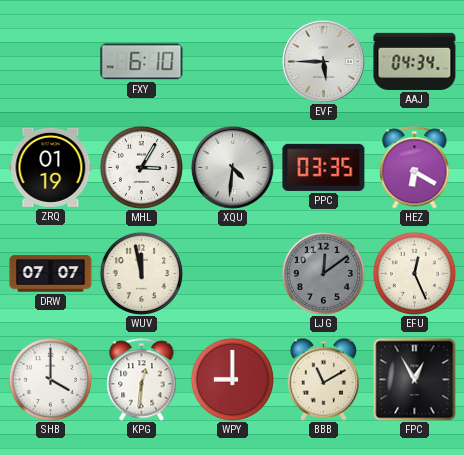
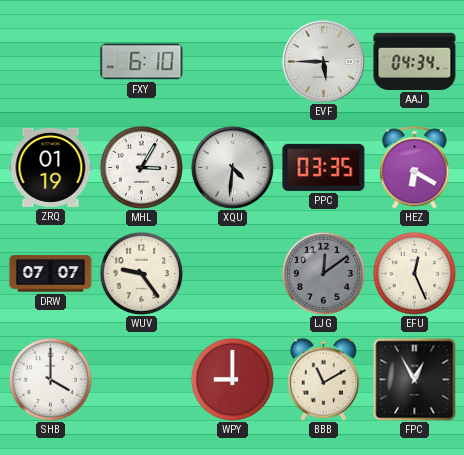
WUV: 11:58 -> 9:24
KPG: 12:31 -> none
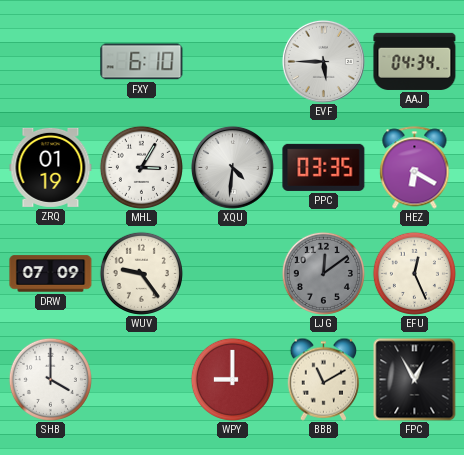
DRW: 07:07 -> 07:09
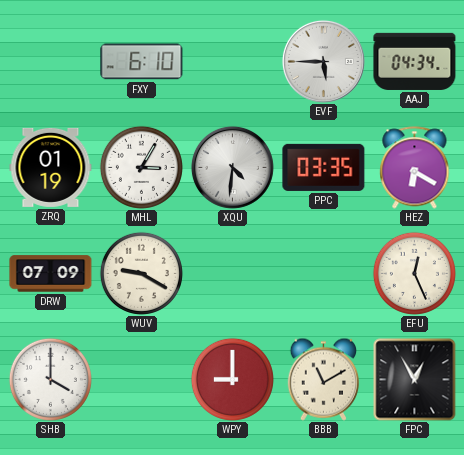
WUV: 9:24 -> 9:20
LJG: 12:09 -> none
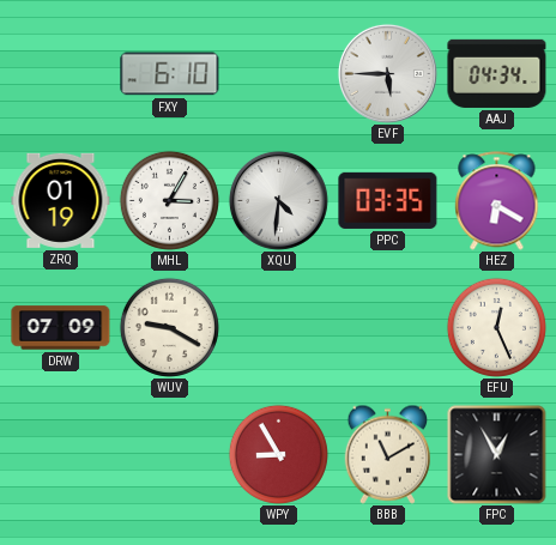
SHB: 4:00 -> none
WPY: 9:00 -> 8:55
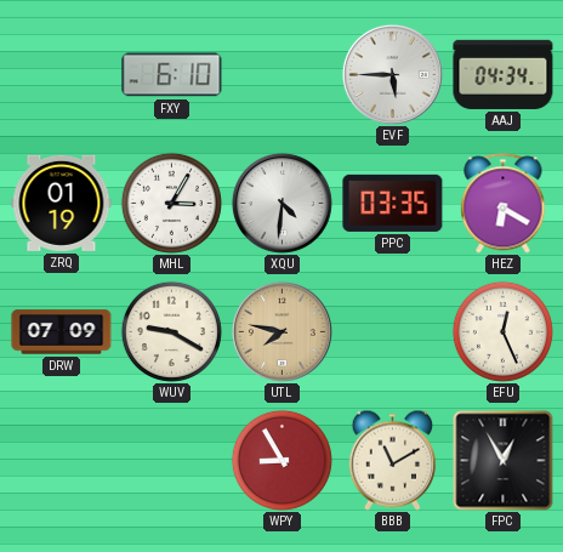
UTL: none -> 7:47
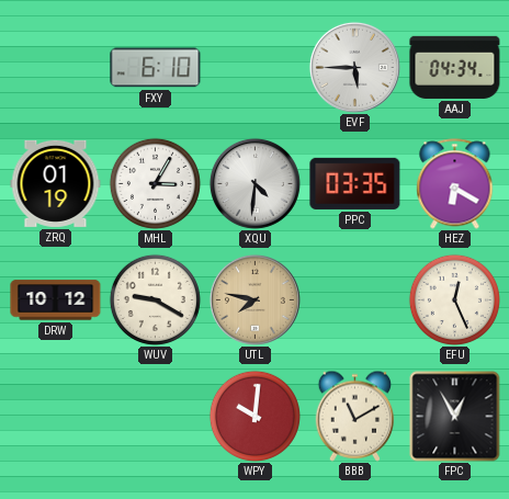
DRW: 07:09 -> 10:12
WPY: 8:55 -> 10:01
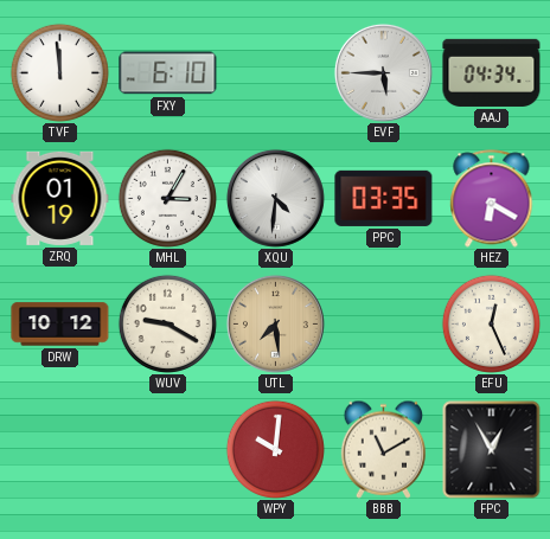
TVF: none -> 11:59
UTL: 7:47 -> 7:29
